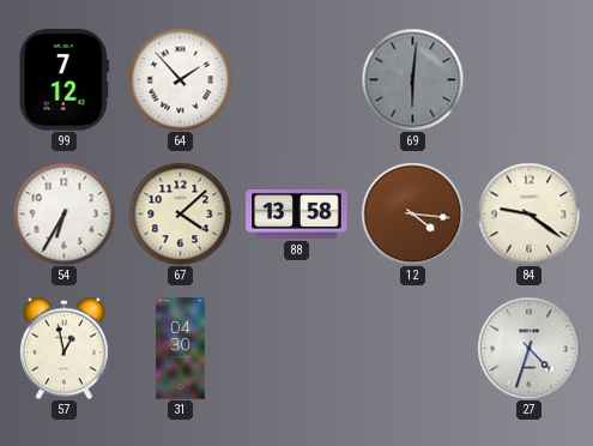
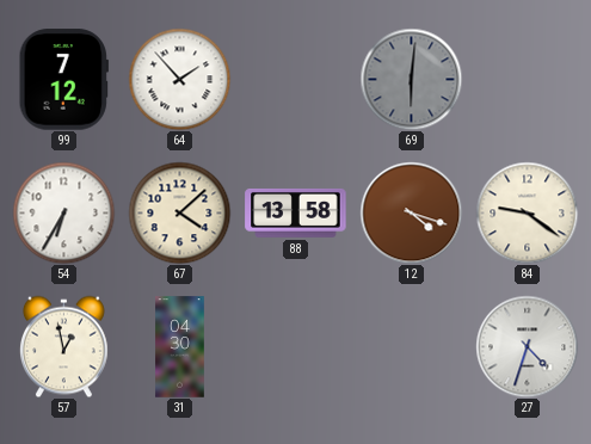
12: 4:16 -> 4:18
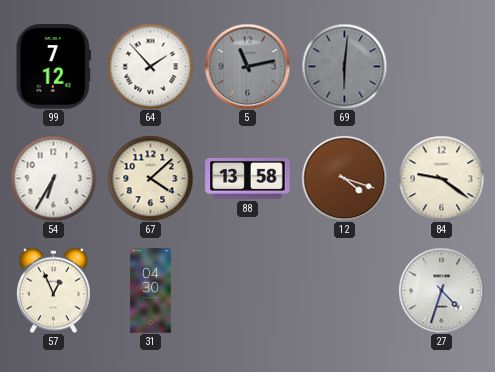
5: none -> 11:13
57: 12:58 -> 12:56
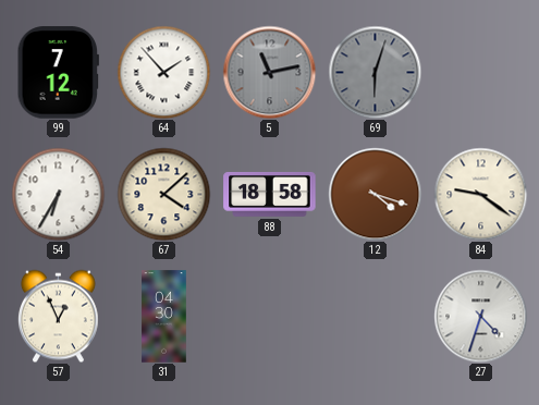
69: 6:01 -> 6:03
88: 13:58 -> 18:58
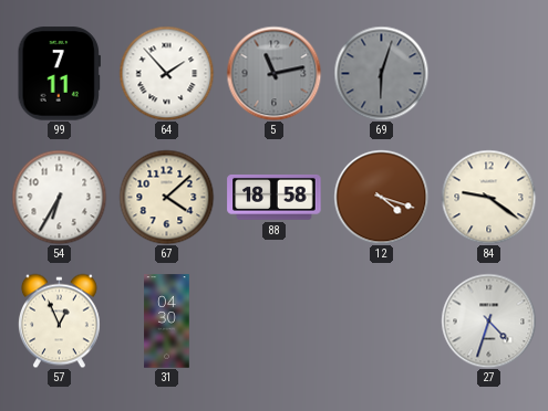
99: 7:12 -> 7:11
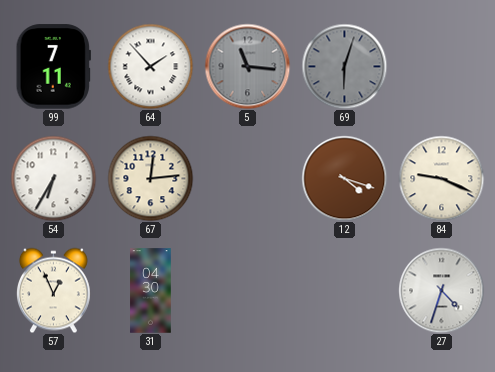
5: 11:13 -> 11:16
67: 4:08 -> 12:14
88: 18:58 -> none
84: 9:21 -> 9:19
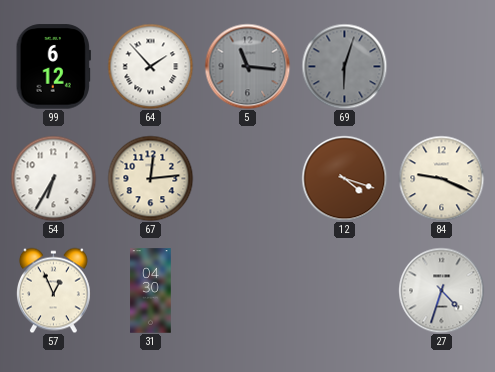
99: 7:11 -> 6:12
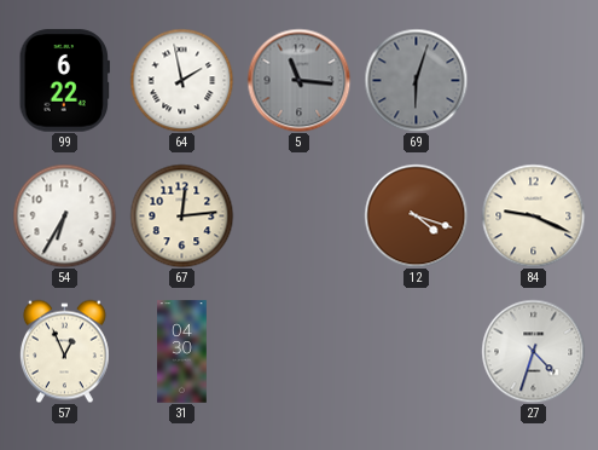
99: 6:12 -> 6:22
64: 1:53 -> 1:58
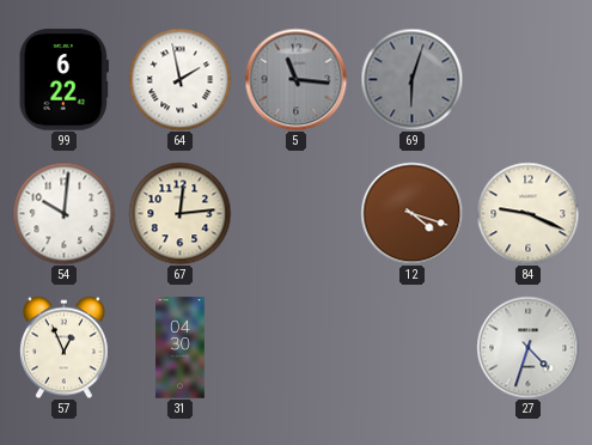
54: 6:35 -> 10:01
